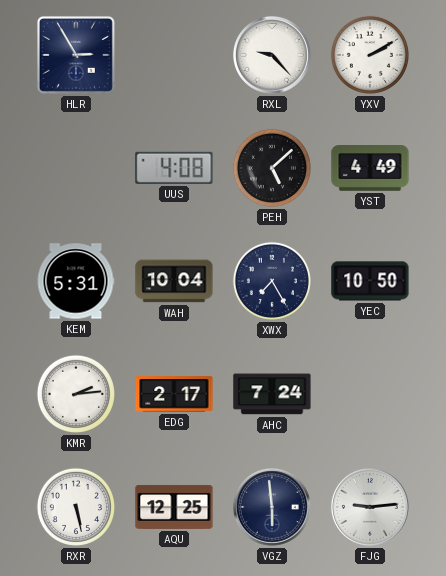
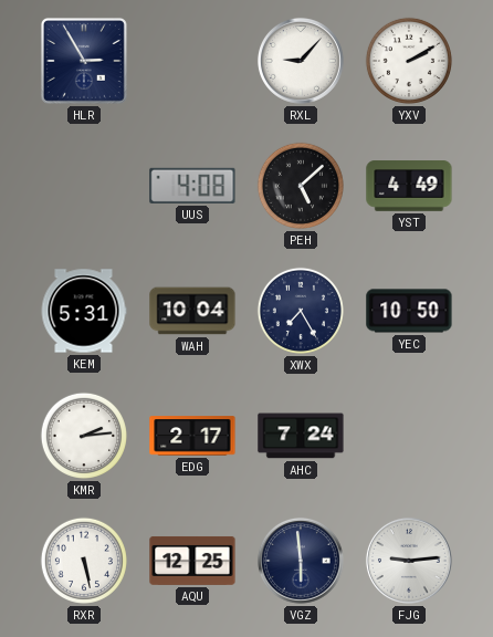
RXL: 9:23 -> 9:07
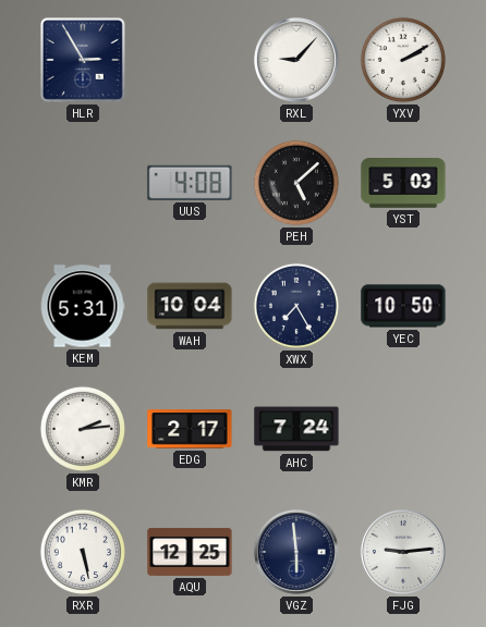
YST: 4:49 -> 5:03
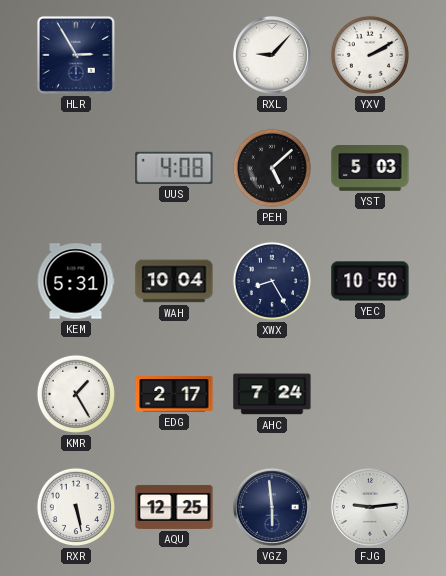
XWX: 7:25 -> 8:25
KMR: 2:14 -> 1:25
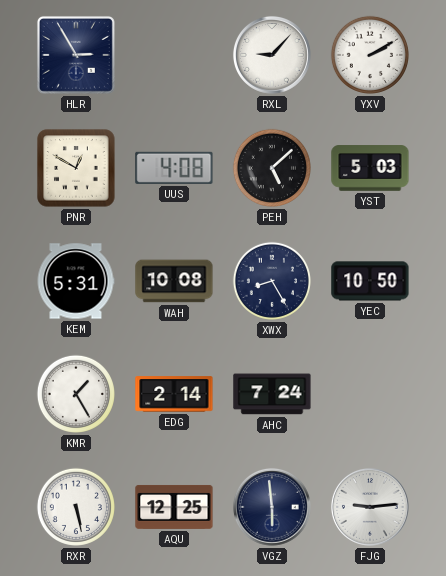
PNR: none -> 12:50
WAH: 10:04 -> 10:08
EDG: 2:17 -> 2:14
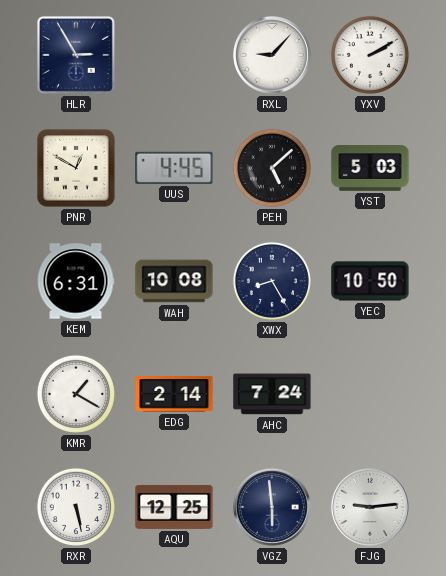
UUS: 4:08 -> 4:45
KEM: 5:31 -> 6:31
KMR: 1:25 -> 1:20
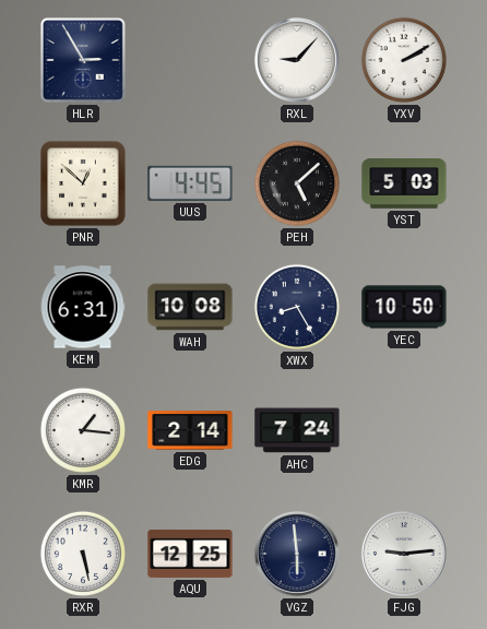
PNR: 12:50 -> 12:52
KMR: 1:20 -> 1:16
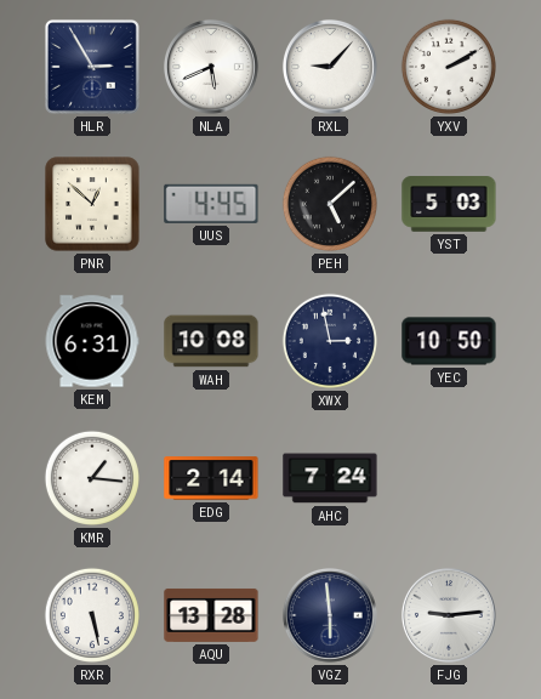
NLA: none -> 5:41
XWX: 8:25 -> 2:58
AQU: 12:25 -> 13:28
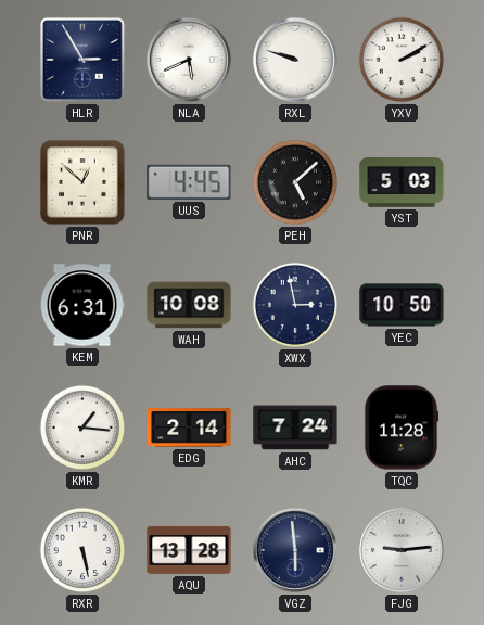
RXL: 9:07 -> 9:48
TQC: none -> 11:28
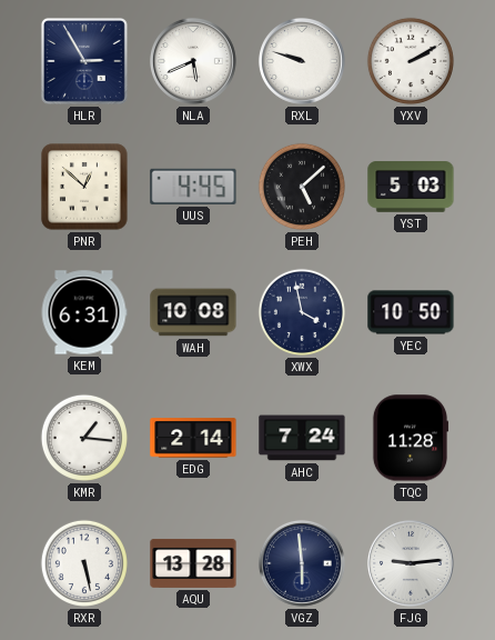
XWX: 2:58 -> 3:58
